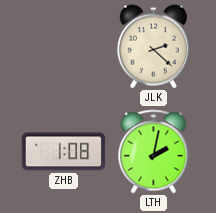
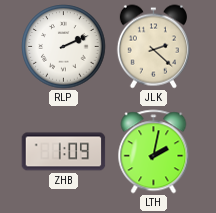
RLP: none -> 2:11
ZHB: 1:08 -> 1:09
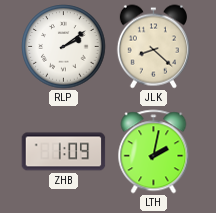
RLP: 2:11 -> 2:09
JLK: 2:22 -> 8:22
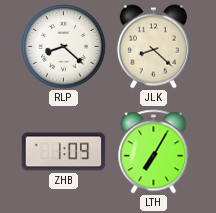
RLP: 2:09 -> 8:22
LTH: 2:02 -> 7:05
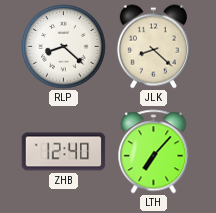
ZHB: 1:09 -> 12:40
LTH: 7:05 -> 7:07
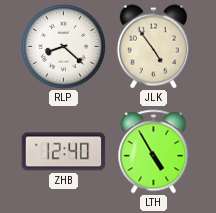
JLK: 8:22 -> 4:54
LTH: 7:07 -> 4:55
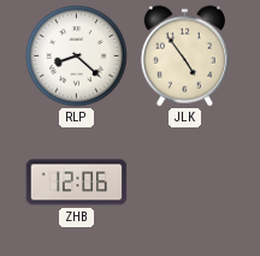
ZHB: 12:40 -> 12:06
LTH: 4:55 -> none
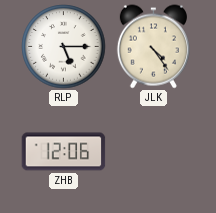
RLP: 8:22 -> 5:15
JLK: 4:54 -> 4:24
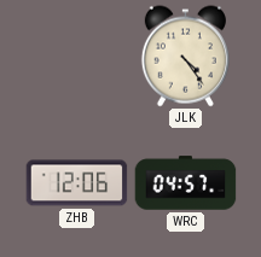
RLP: 5:15 -> none
WRC: none -> 04:57
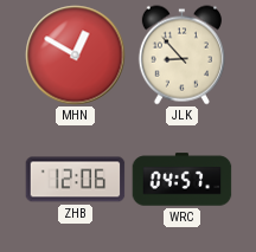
MHN: none -> 12:50
JLK: 4:24 -> 8:53
